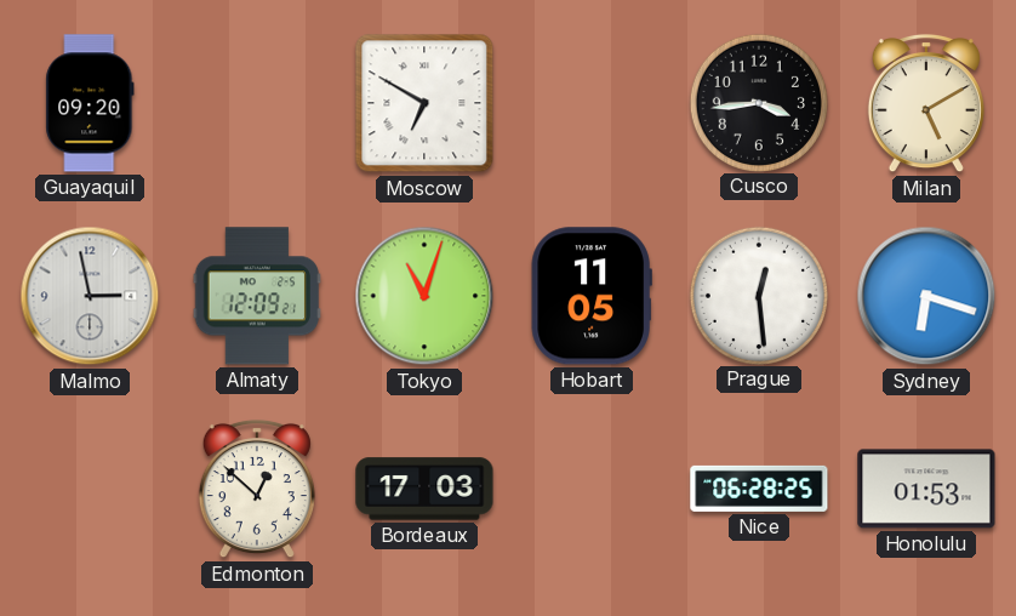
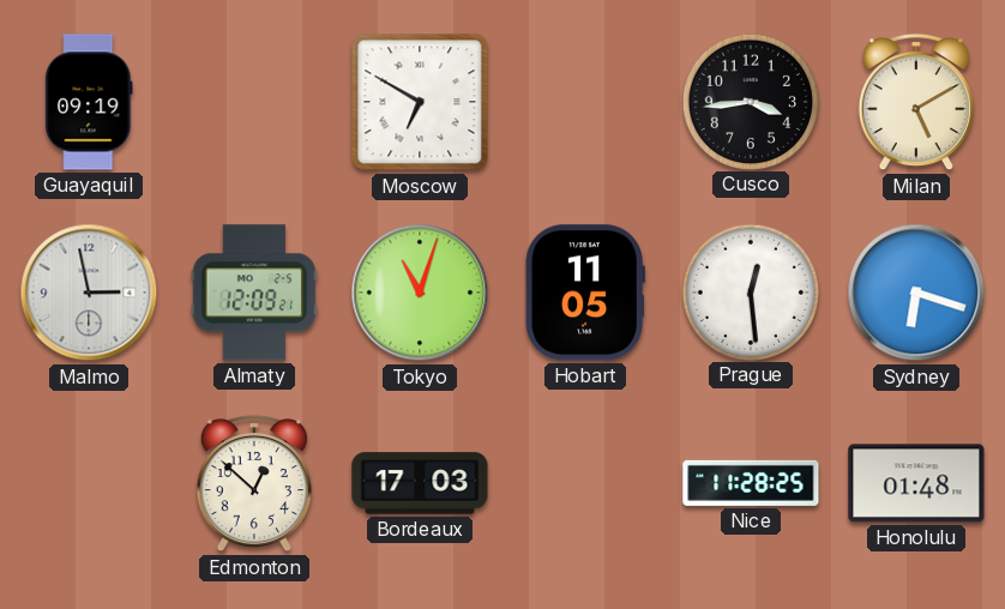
Guayaquil: 09:20 -> 09:19
Nice: 06:28 -> 11:28
Honolulu: 01:53 -> 01:48
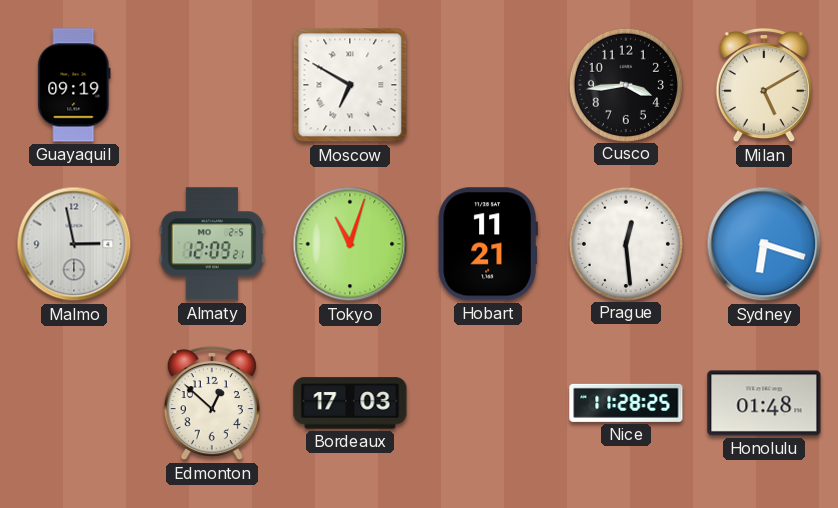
Hobart: 11:05 -> 11:21
